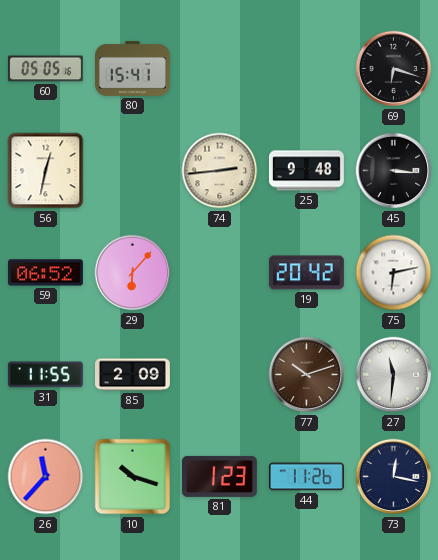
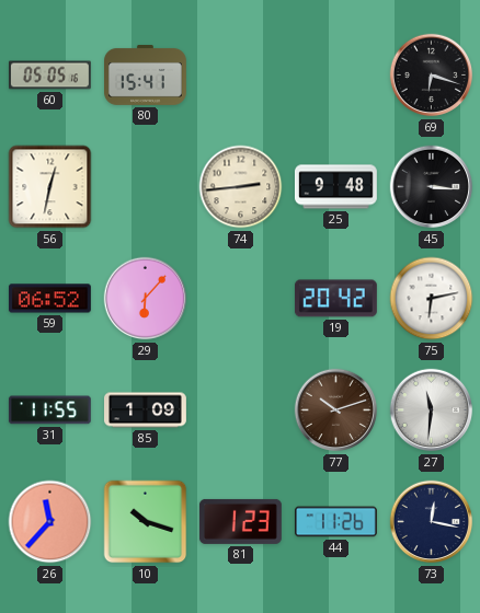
85: 2:09 -> 1:09
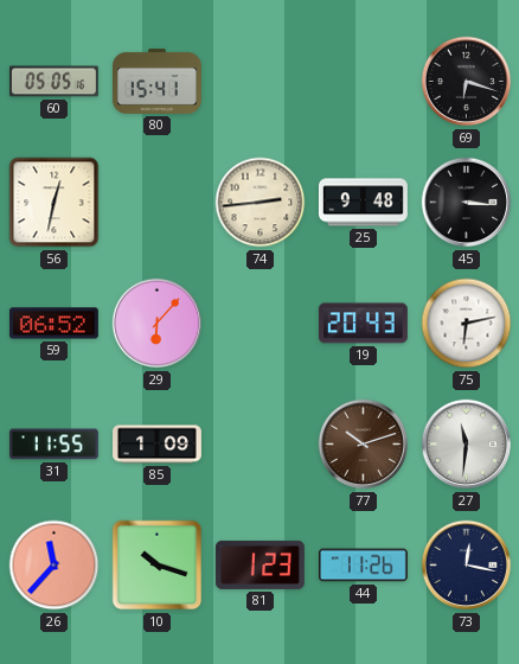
19: 20:42 -> 20:43
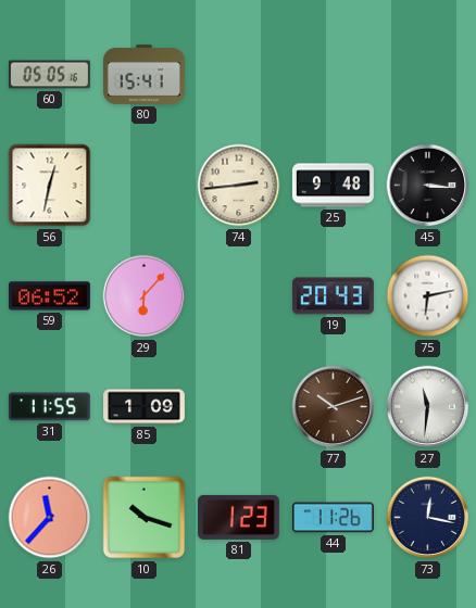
69: 6:18 -> none
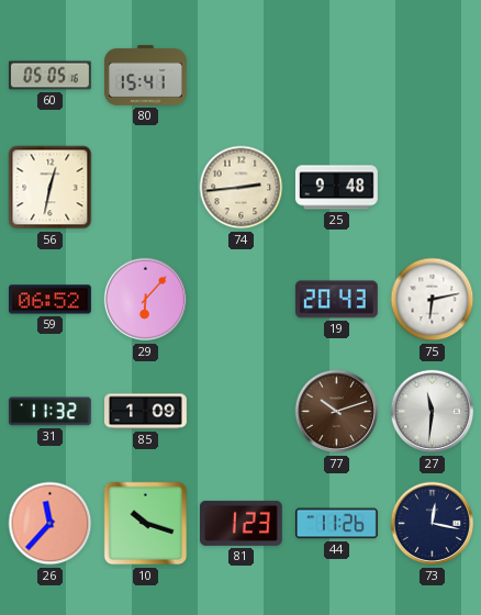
45: 3:16 -> none
31: 11:55 -> 11:32
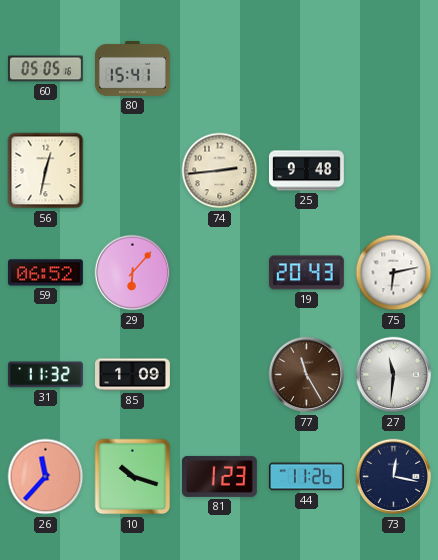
77: 10:12 -> 11:25
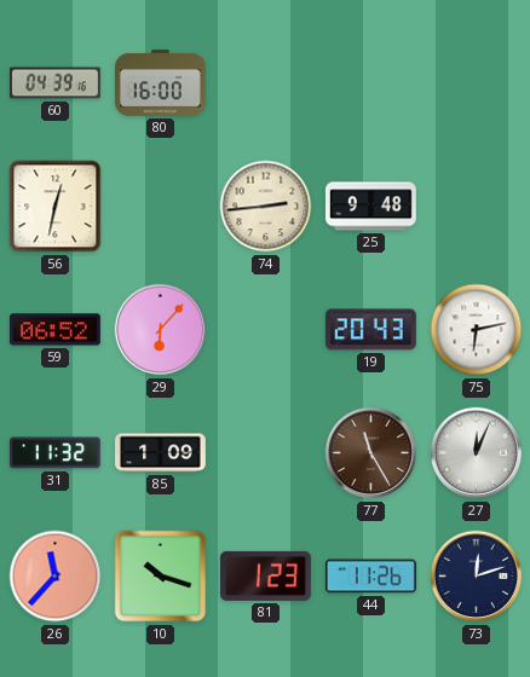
60: 05:05 -> 04:39
80: 15:41 -> 16:00
27: 11:31 -> 12:04
73: 12:17 -> 12:12
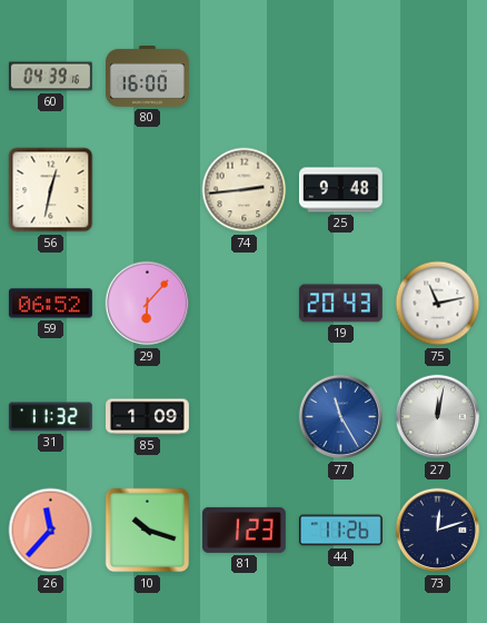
75: 6:13 -> 11:13
77 dial: brown -> blue
27: 12:04 -> 12:02
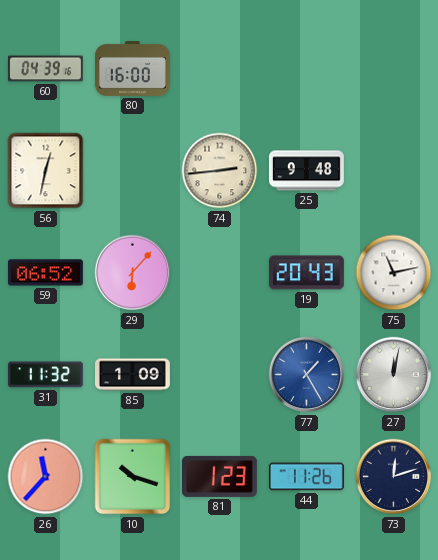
77: 11:25 -> 1:25
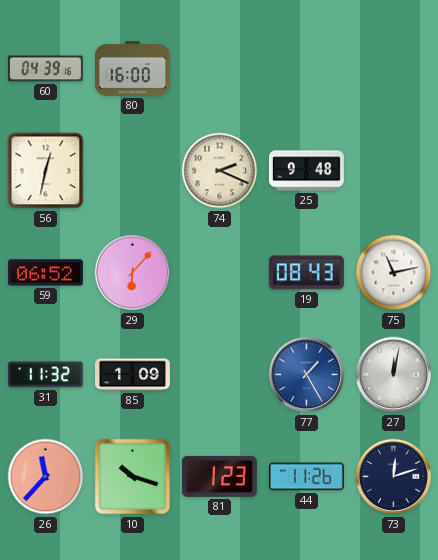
74: 2:44 -> 2:19
19: 20:43 -> 08:43
